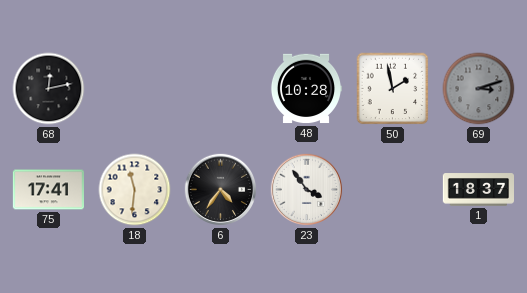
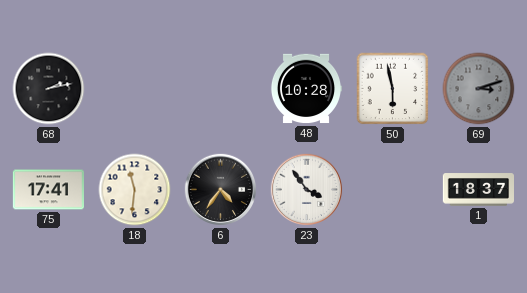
68: 12:13 -> 2:13
50: 1:58 -> 5:58
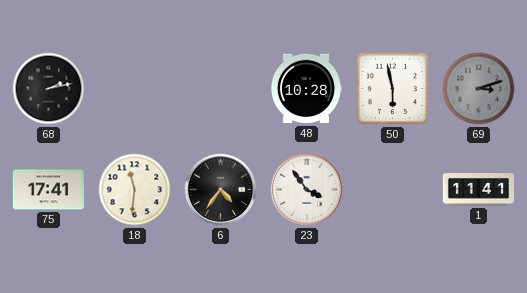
1: 18:37 -> 11:41
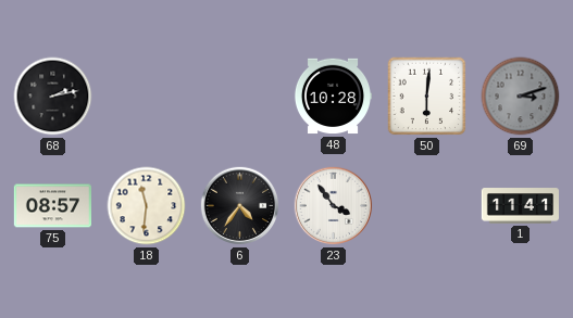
50: 5:58 -> 6:01
75: 17:41 -> 08:57
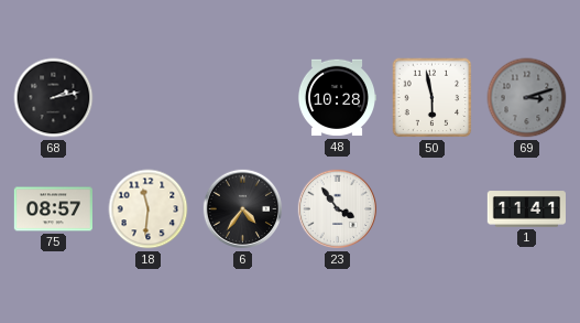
50: 6:01 -> 5:58
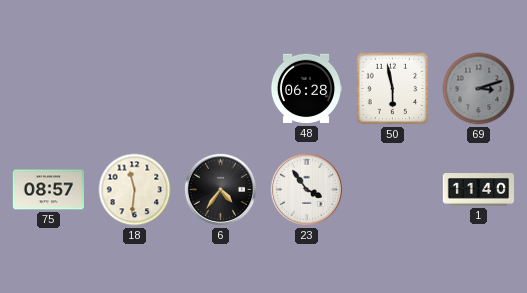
68: 2:13 -> none
48: 10:28 -> 06:28
1: 11:41 -> 11:40
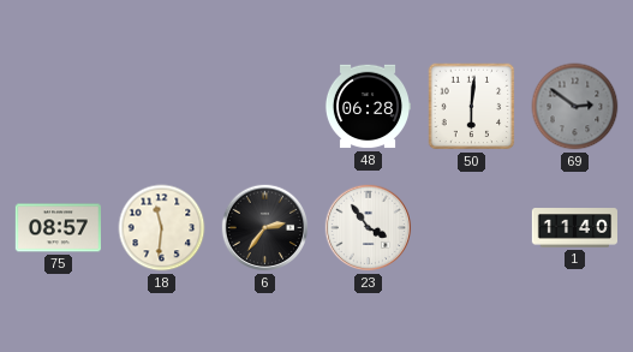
50: 5:58 -> 6:01
69: 3:12 -> 2:51
6: 4:36 -> 2:36
